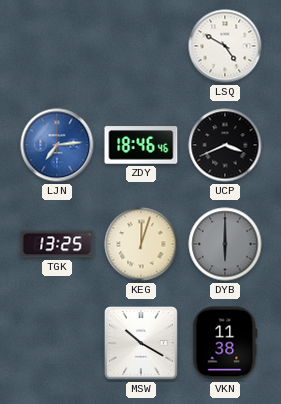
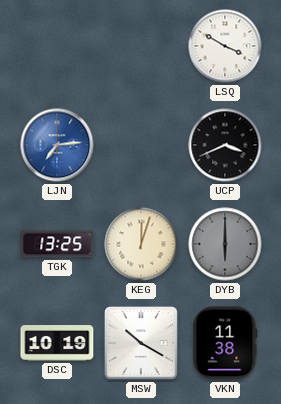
LSQ: 4:50 -> 3:50
ZDY: 18:46 -> none
DSC: none -> 10:19
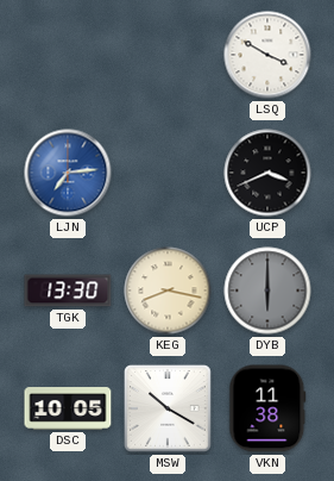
TGK: 13:25 -> 13:30
KEG: 12:03 -> 8:17
DSC: 10:19 -> 10:05
